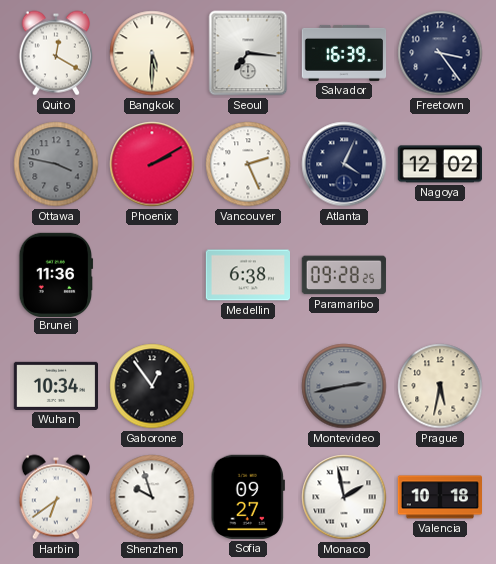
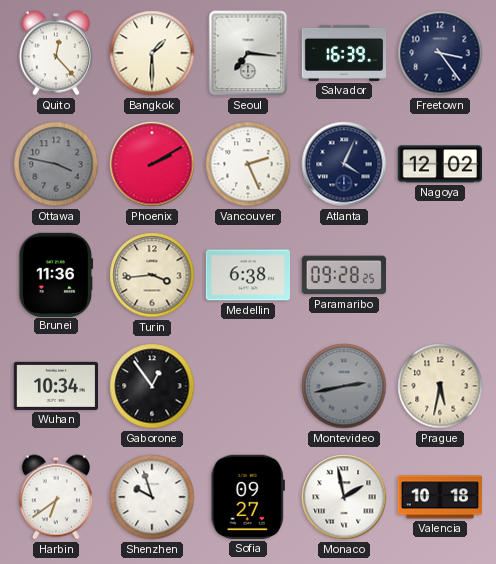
Quito: 12:20 -> 12:23
Bangkok: 5:30 -> 1:30
Turin: none -> 3:44
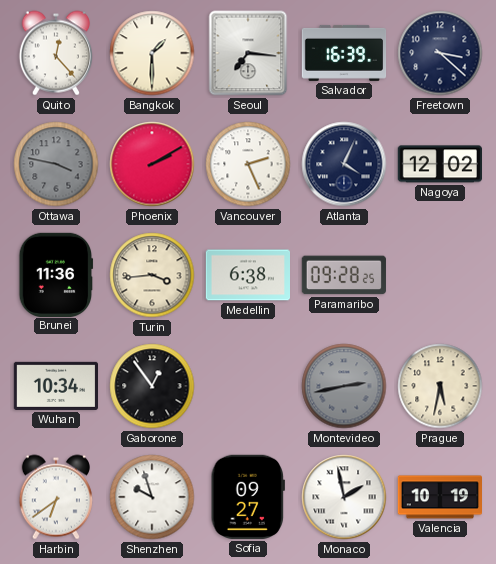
Freetown: 3:24 -> 3:22
Valencia: 10:18 -> 10:19
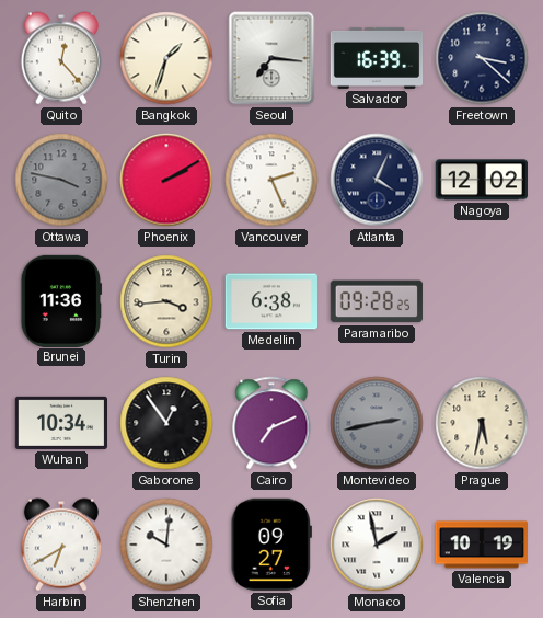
Bangkok: 1:30 -> 1:33
Cairo: none -> 7:11
Harbin: 6:39 -> 6:40
Shenzhen: 9:57 -> 10:01
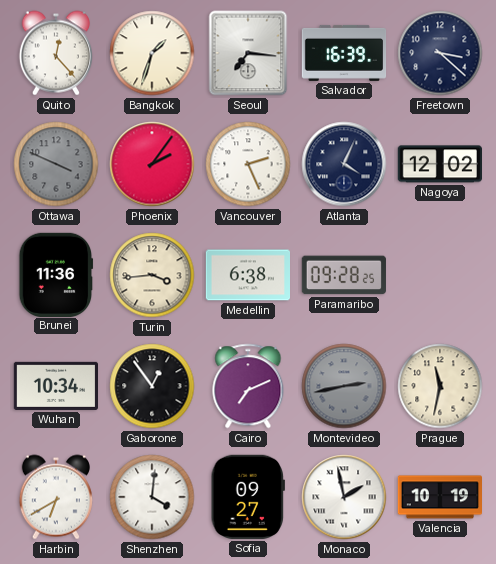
Ottawa: 3:47 -> 3:49
Phoenix: 2:10 -> 2:06
Prague: 5:32 -> 11:32
Shenzhen: 10:01 -> 4:01
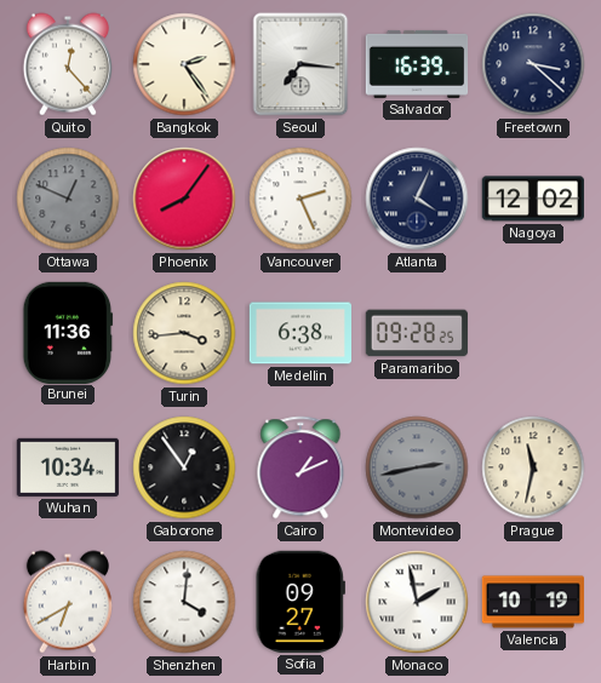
Bangkok: 1:33 -> 2:24
Ottawa: 3:49 -> 12:49
Phoenix: 2:06 -> 8:06
Cairo: 7:11 -> 1:11
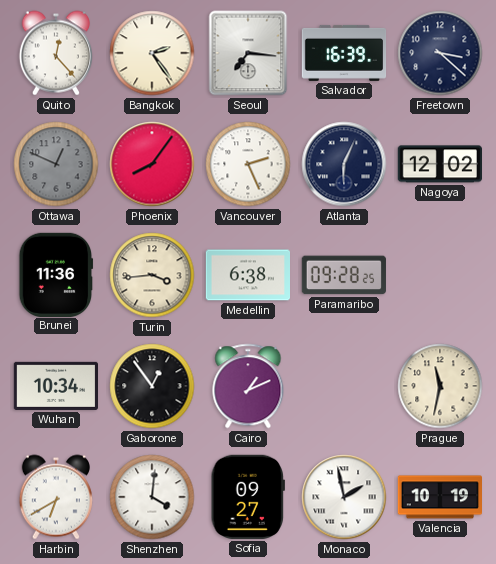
Atlanta: 4:04 -> 6:04
Montevideo: 2:43 -> none
